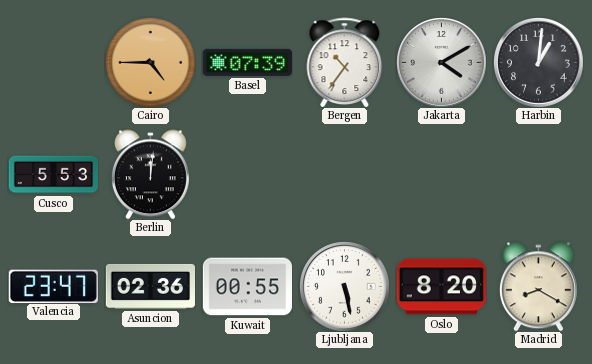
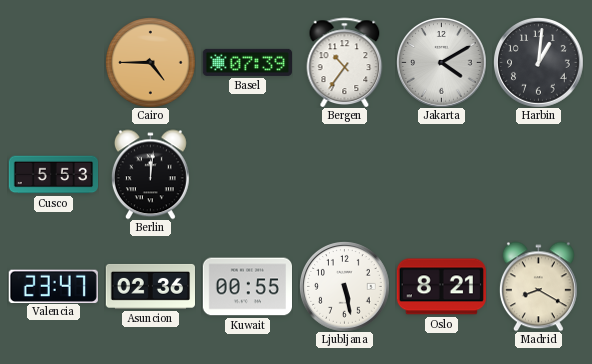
Oslo: 8:20 -> 8:21
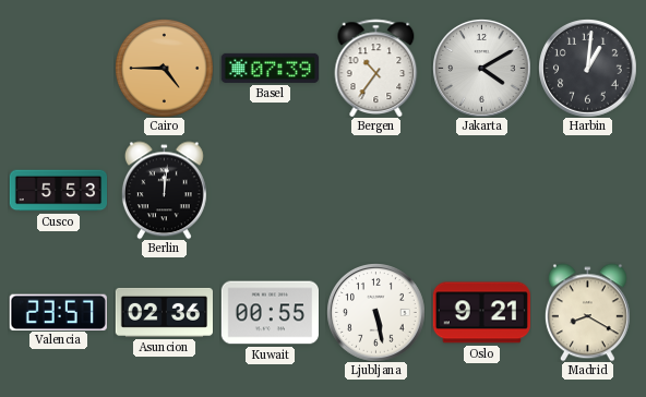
Valencia: 23:47 -> 23:57
Oslo: 8:21 -> 9:21
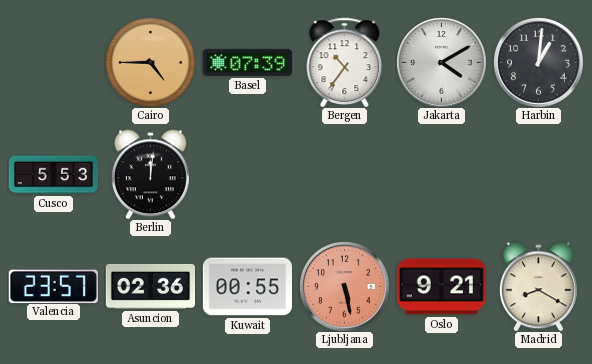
Ljubljana dial: white -> salmon
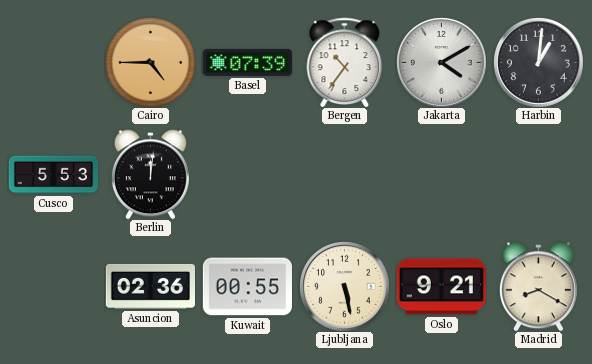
Valencia: 23:57 -> none
Ljubljana dial: salmon -> cream
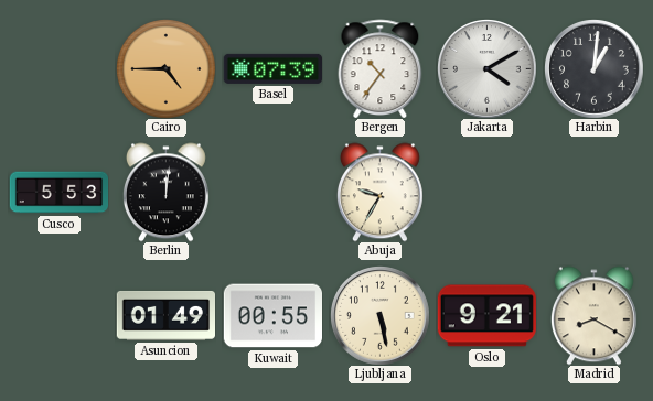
Abuja: none -> 9:35
Asuncion: 02:36 -> 01:49
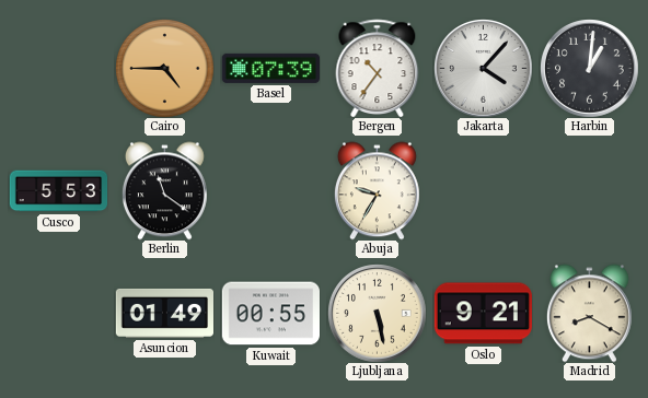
Jakarta: 4:10 -> 4:07
Berlin: 12:01 -> 11:21
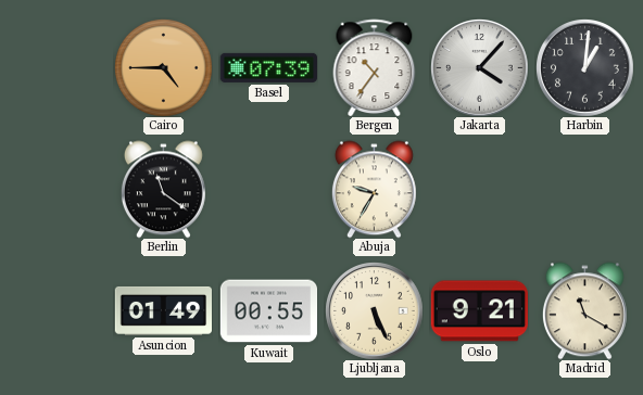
Cusco: 5:53 -> none
Ljubljana: 5:28 -> 5:26
Madrid: 8:20 -> 11:20
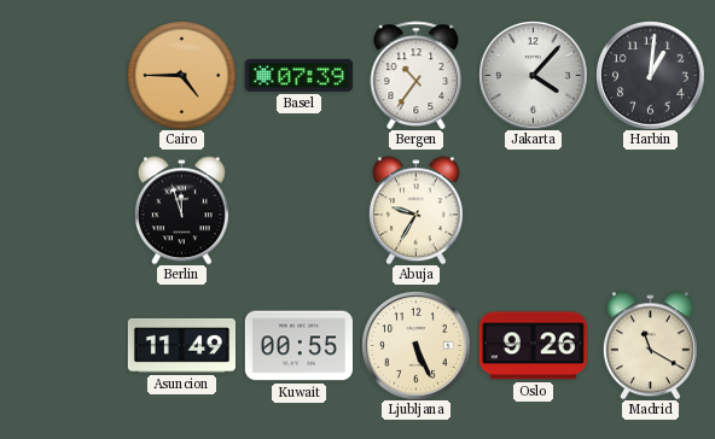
Berlin: 11:21 -> 11:57
Asuncion: 01:49 -> 11:49
Oslo: 9:21 -> 9:26
